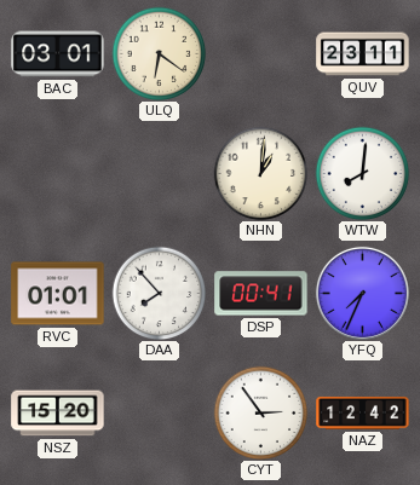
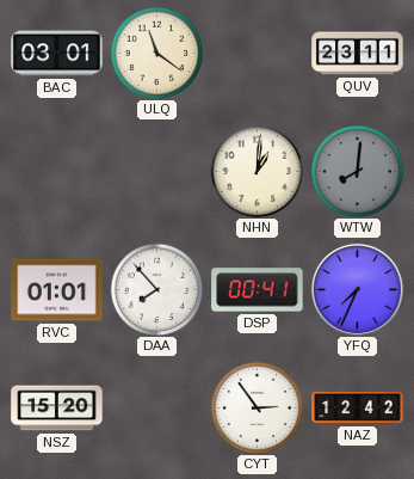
ULQ: 6:21 -> 11:21
WTW dial: white -> grey
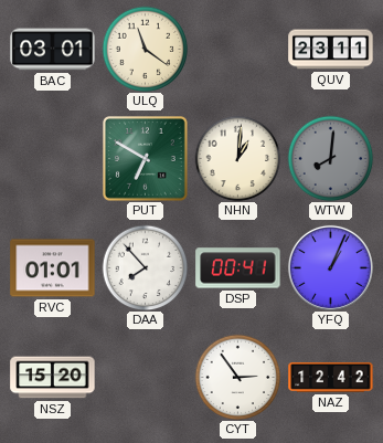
PUT: none -> 6:50
YFQ: 7:34 -> 1:04
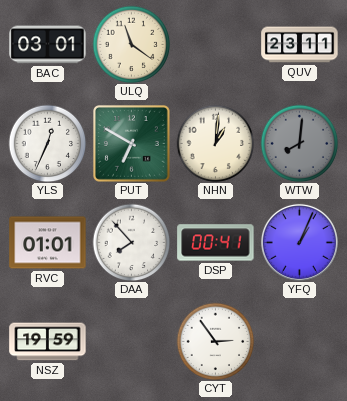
YLS: none -> 12:34
NSZ: 15:20 -> 19:59
NAZ: 12:42 -> none
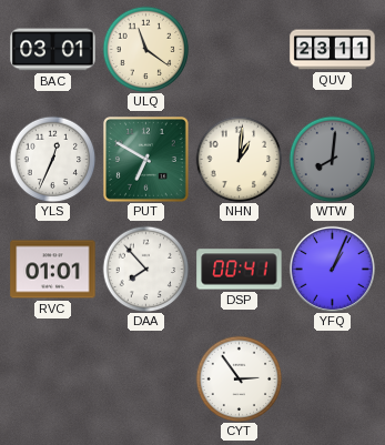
NSZ: 19:59 -> none
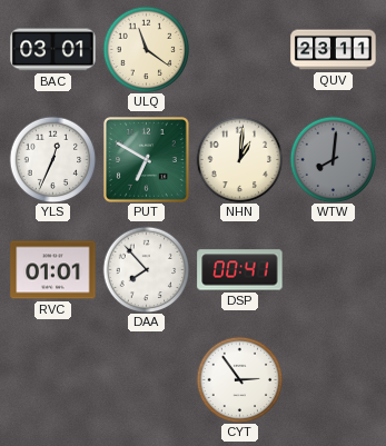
YFQ: 1:04 -> none
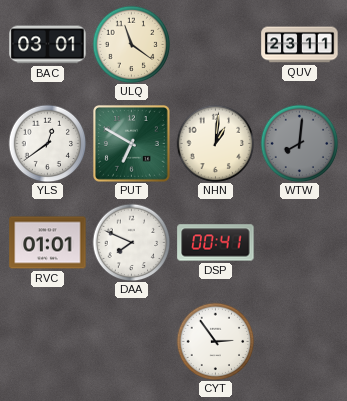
YLS: 12:34 -> 12:39
DAA: 7:53 -> 7:49
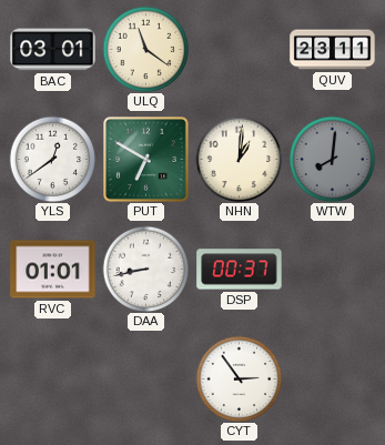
DAA: 7:49 -> 8:43
DSP: 00:41 -> 00:37
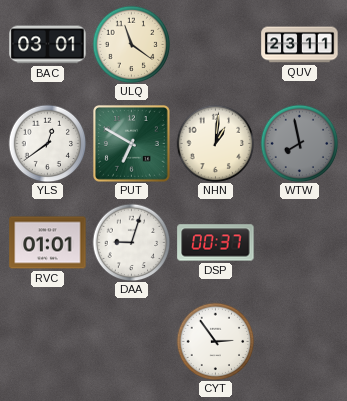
WTW: 8:01 -> 7:58
DAA: 8:43 -> 9:03
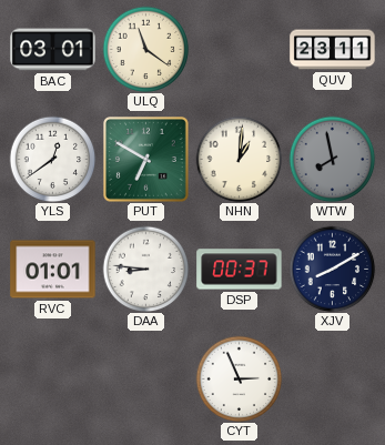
DAA: 9:03 -> 8:46
XJV: none -> 8:10
CYT: 2:54 -> 2:56
